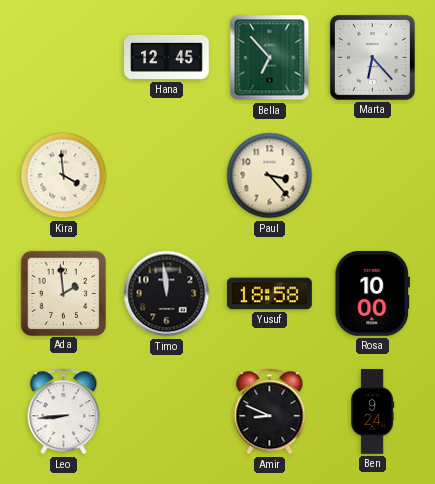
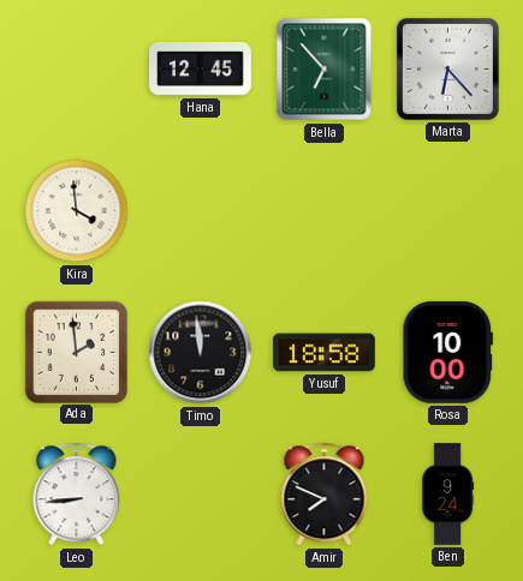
Paul: 3:23 -> none
Amir: 8:49 -> 7:49
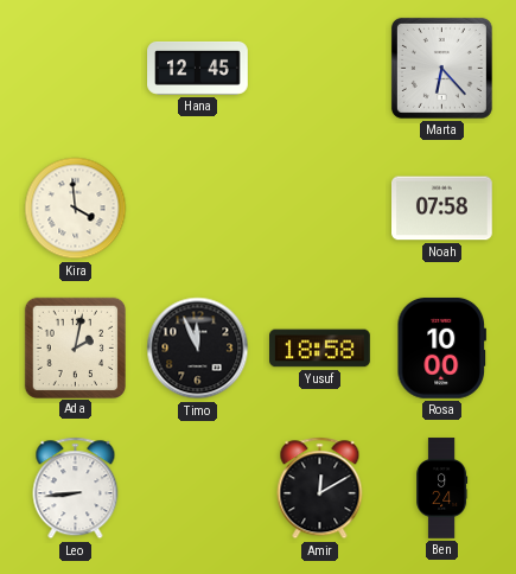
Bella: 6:53 -> none
Noah: none -> 07:58
Ada: 1:59 -> 2:02
Timo: 11:59 -> 11:56
Amir: 7:49 -> 12:10
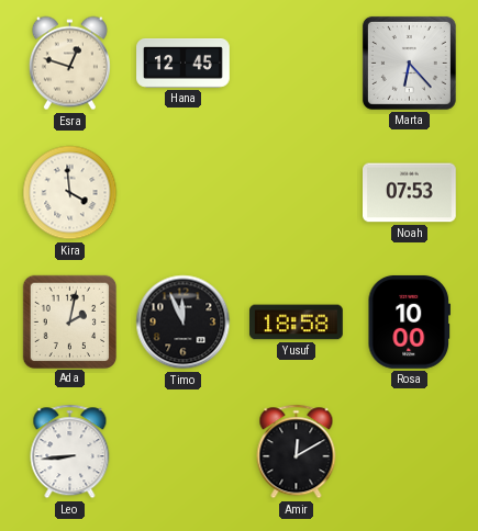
Esra: none -> 12:48
Noah: 07:58 -> 07:53
Ben: 9:24 -> none
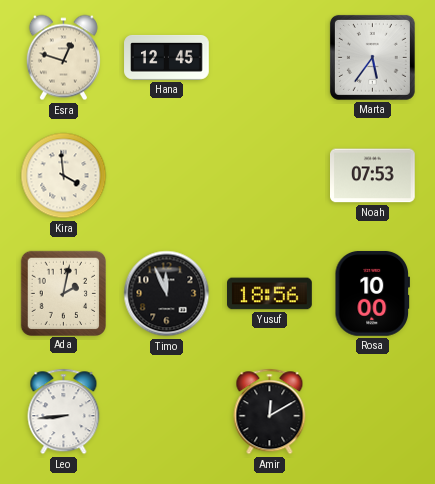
Marta: 6:23 -> 5:36
Yusuf: 18:58 -> 18:56
